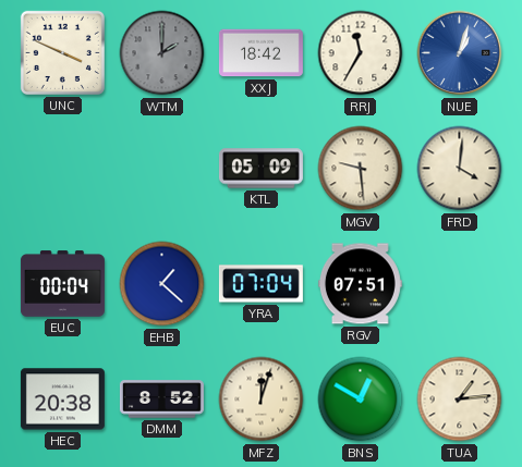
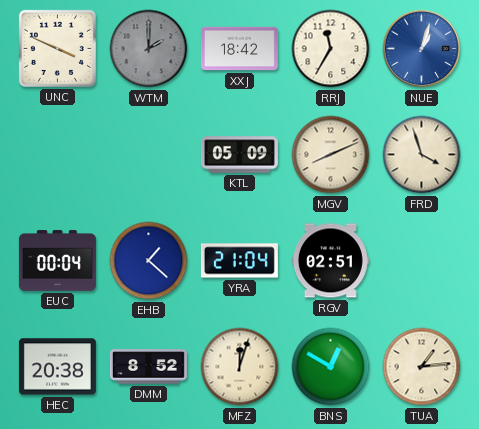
MGV: 9:29 -> 8:11
FRD: 4:01 -> 3:57
YRA: 07:04 -> 21:04
RGV: 07:51 -> 02:51
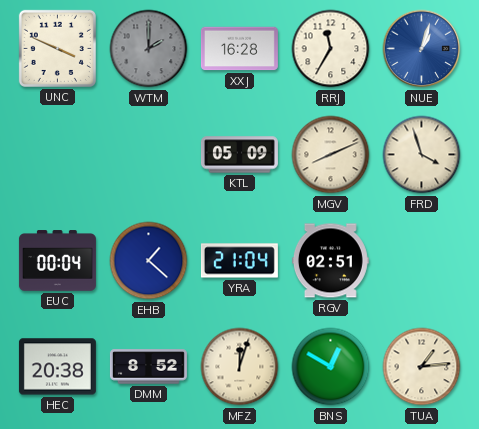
XXJ: 18:42 -> 16:28
